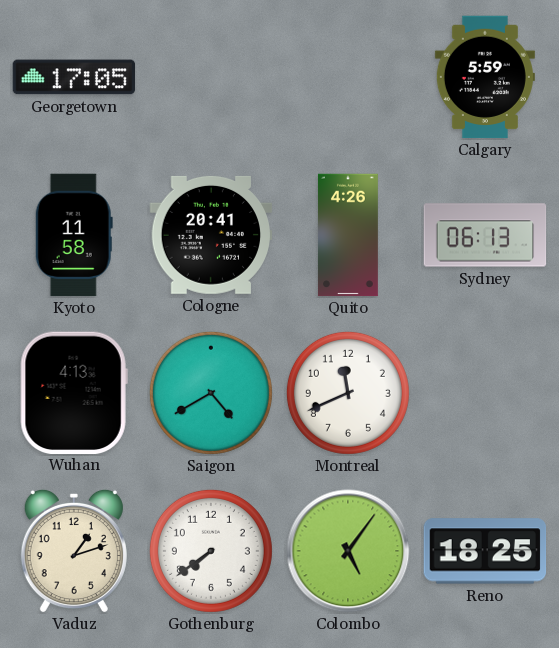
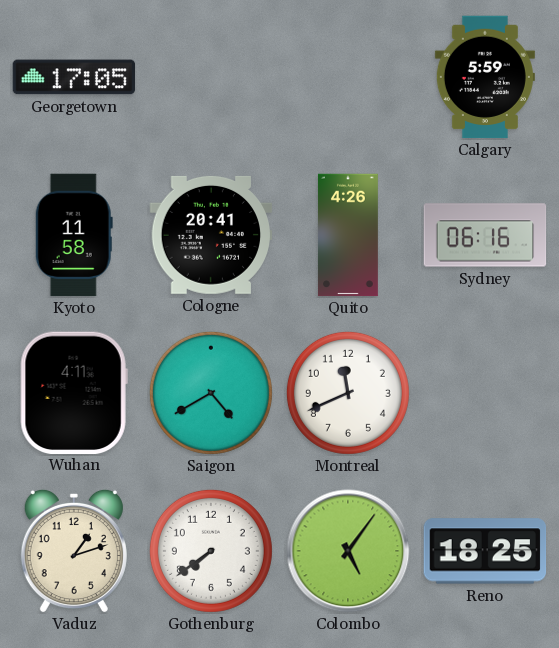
Sydney: 06:13 -> 06:16
Wuhan: 4:13 -> 4:11
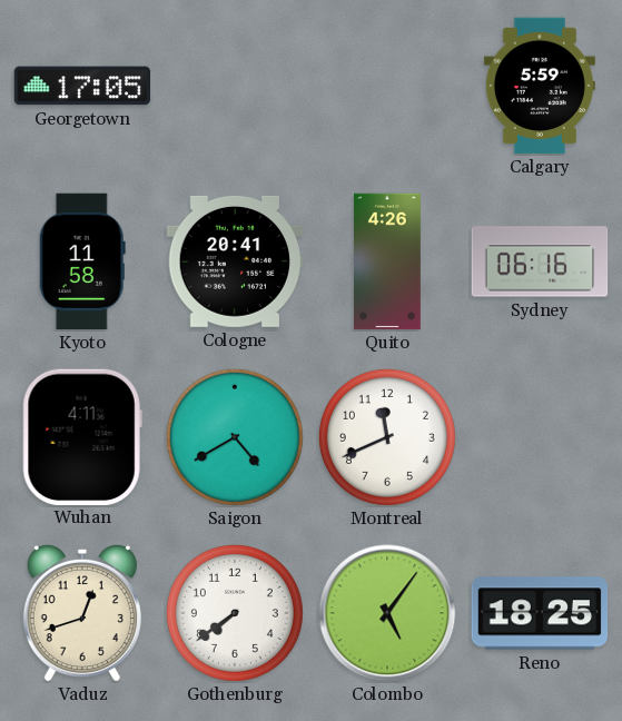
Vaduz: 1:12 -> 12:42
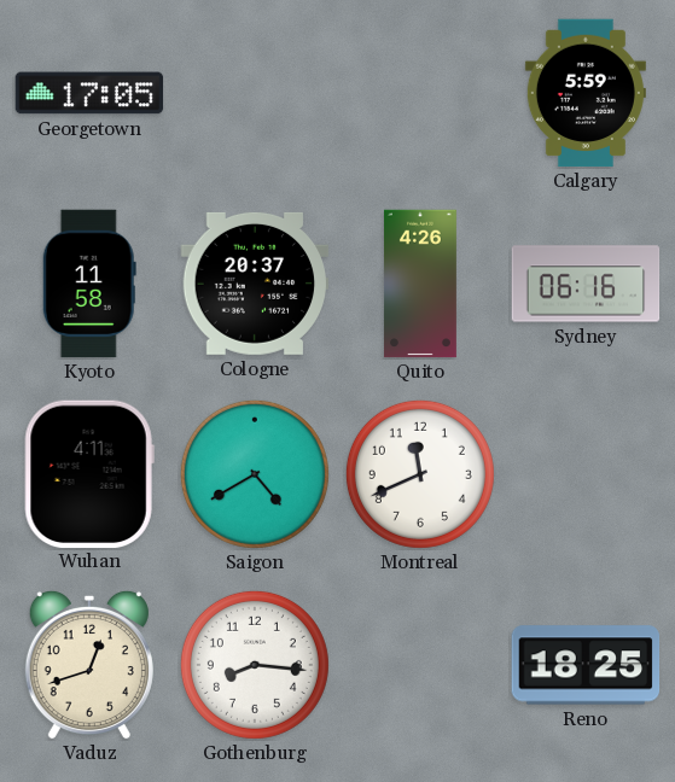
Cologne: 20:41 -> 20:37
Gothenburg: 7:39 -> 8:16
Colombo: 5:06 -> none
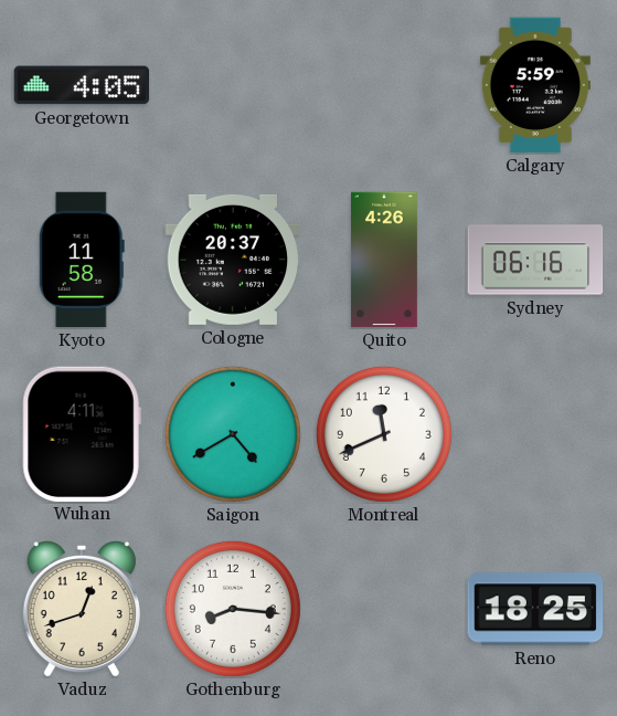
Georgetown: 17:05 -> 4:05
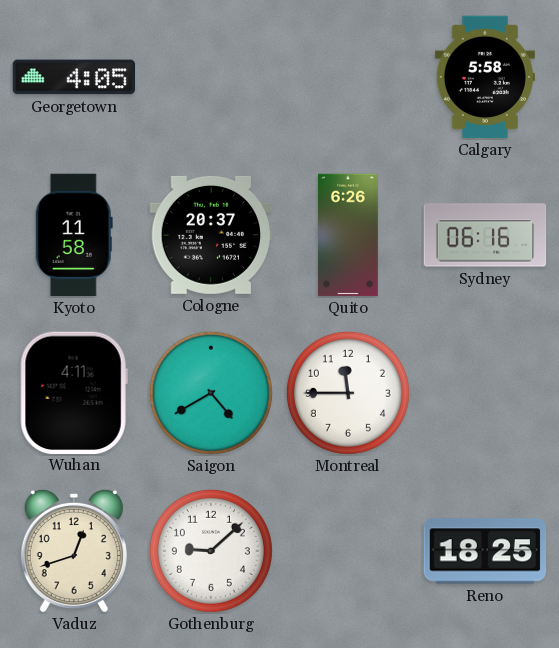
Calgary: 5:59 -> 5:58
Quito: 4:26 -> 6:26
Montreal: 11:41 -> 11:45
Gothenburg: 8:16 -> 9:08
